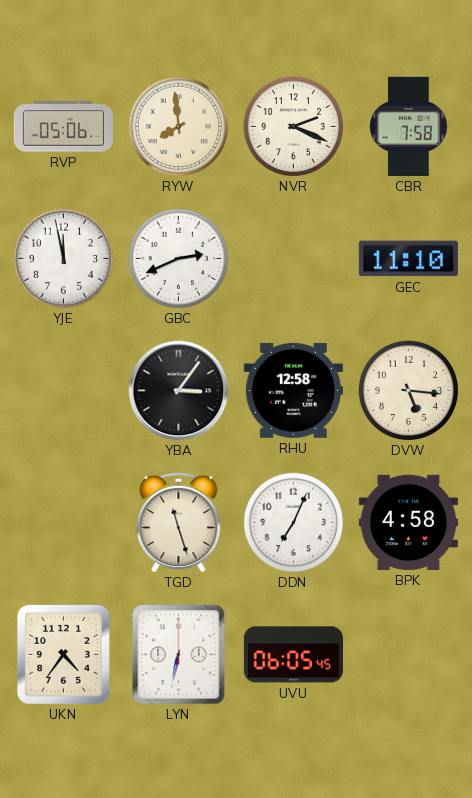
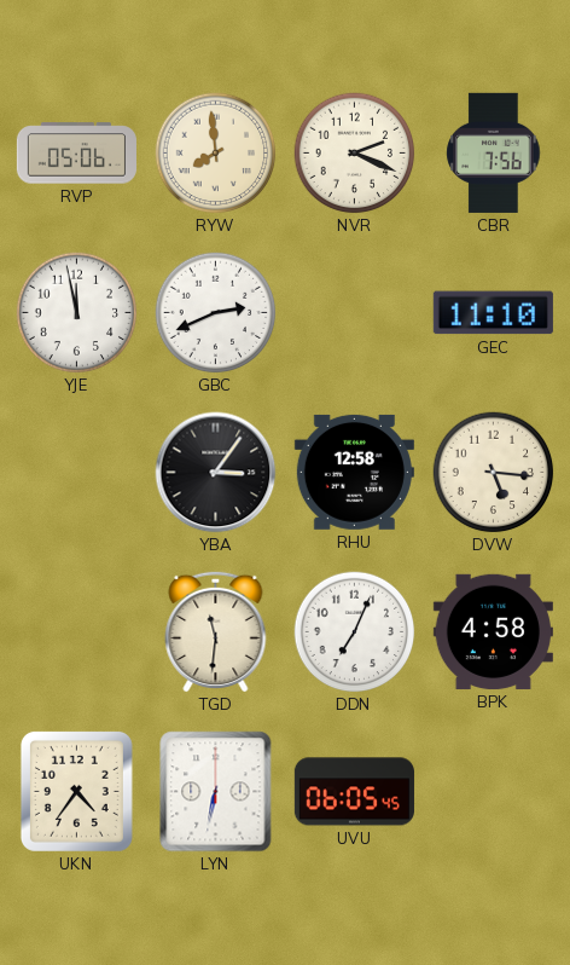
CBR: 7:58 -> 7:56
TGD: 11:27 -> 11:31
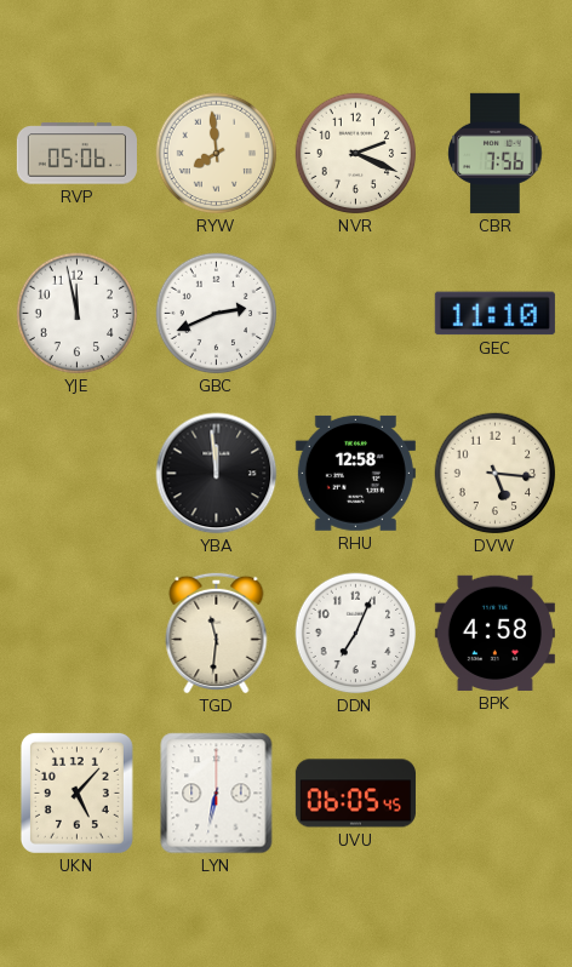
YBA: 3:06 -> 11:59
UKN: 4:36 -> 5:07
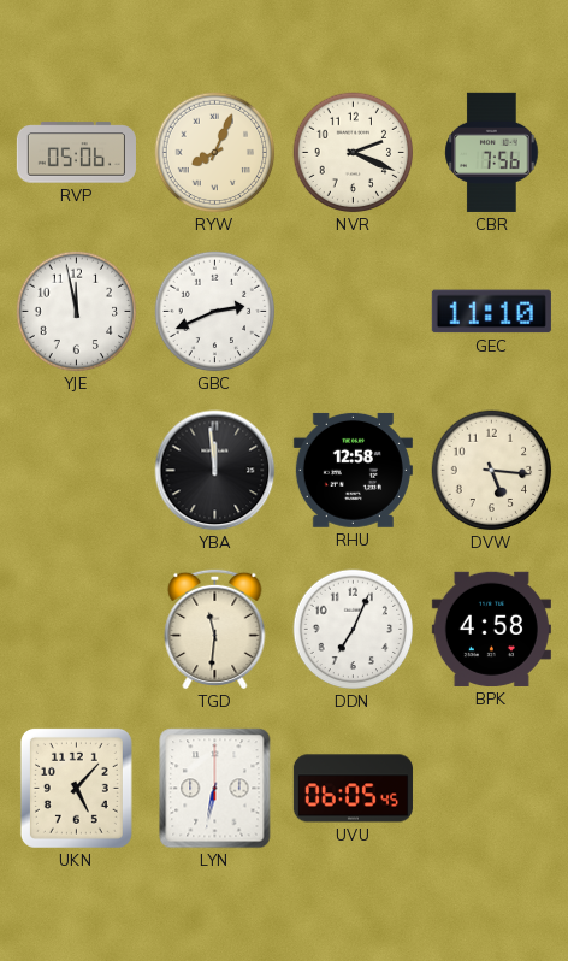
RYW: 7:59 -> 8:04
